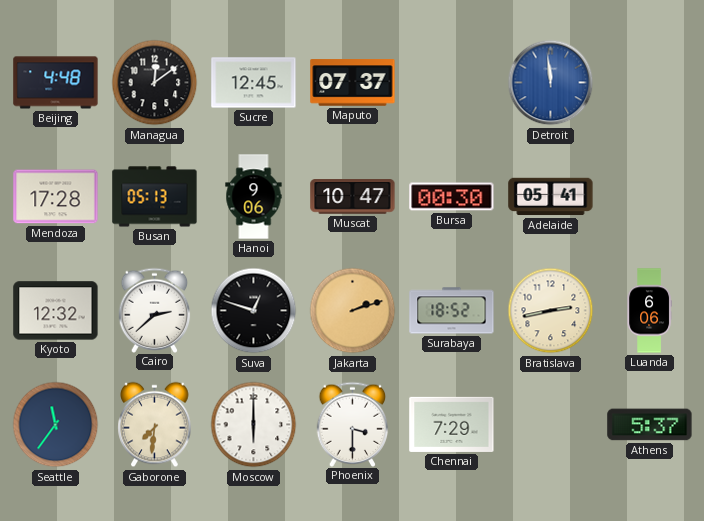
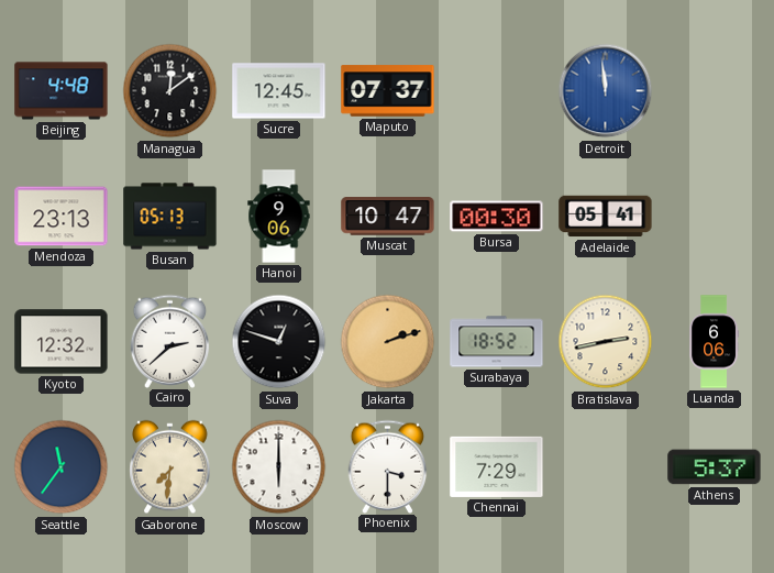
Mendoza: 17:28 -> 23:13
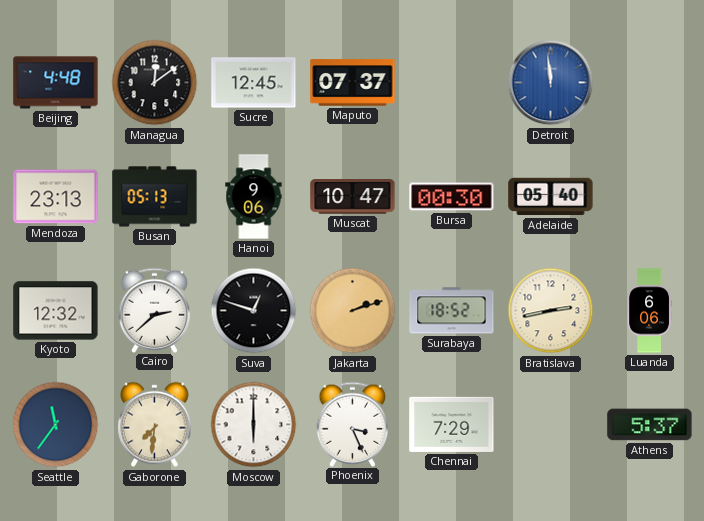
Adelaide: 05:41 -> 05:40
Phoenix: 3:30 -> 3:26
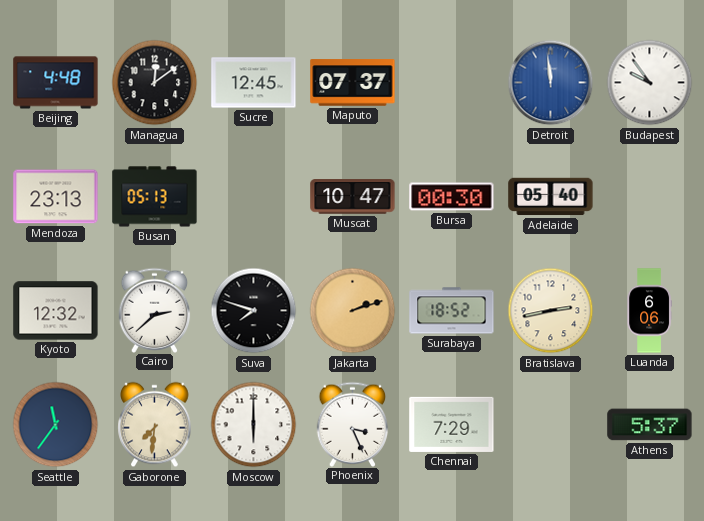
Budapest: none -> 9:54
Hanoi: 9:06 -> none
Suva: 12:48 -> 7:48
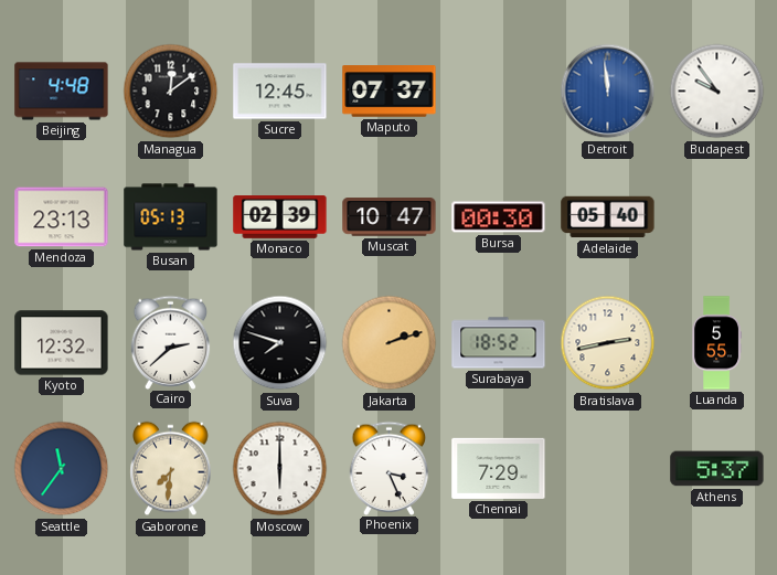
Monaco: none -> 02:39
Luanda: 6:06 -> 5:55
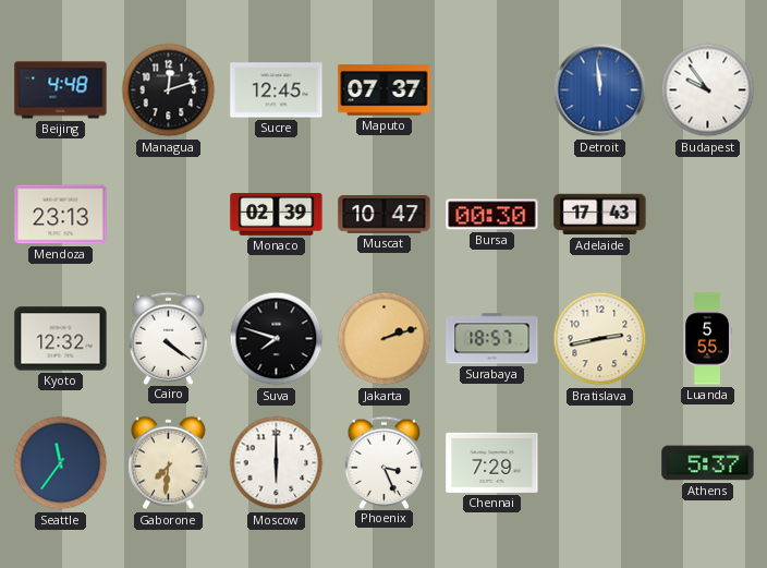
Managua: 12:09 -> 12:12
Busan: 05:13 -> none
Adelaide: 05:40 -> 17:43
Cairo: 2:38 -> 4:21
Surabaya: 18:52 -> 18:57
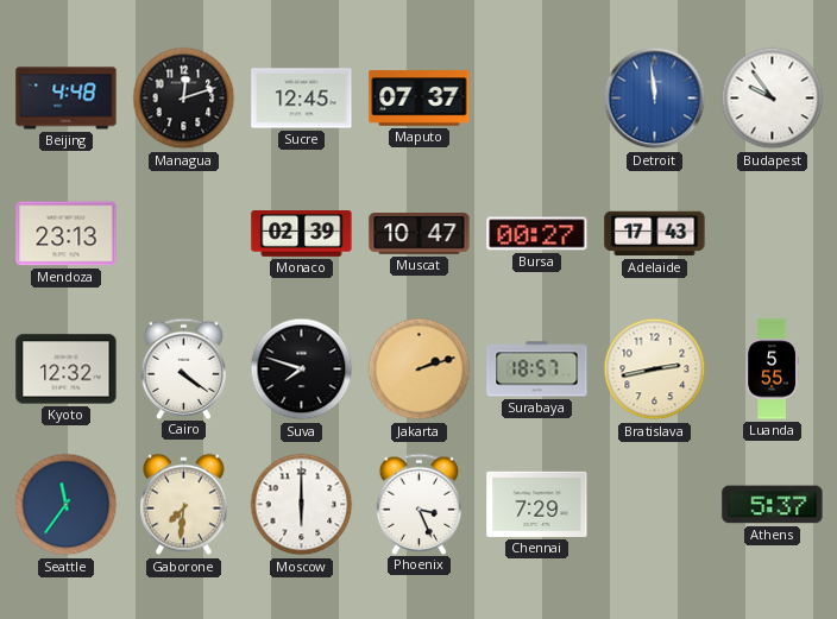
Bursa: 00:30 -> 00:27
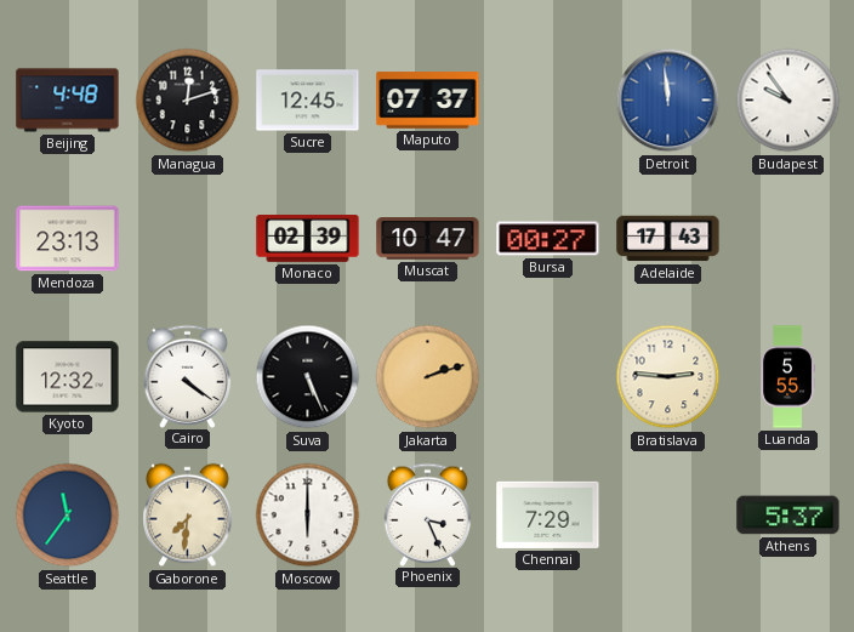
Suva: 7:48 -> 5:26
Surabaya: 18:57 -> none
Bratislava: 2:43 -> 2:46
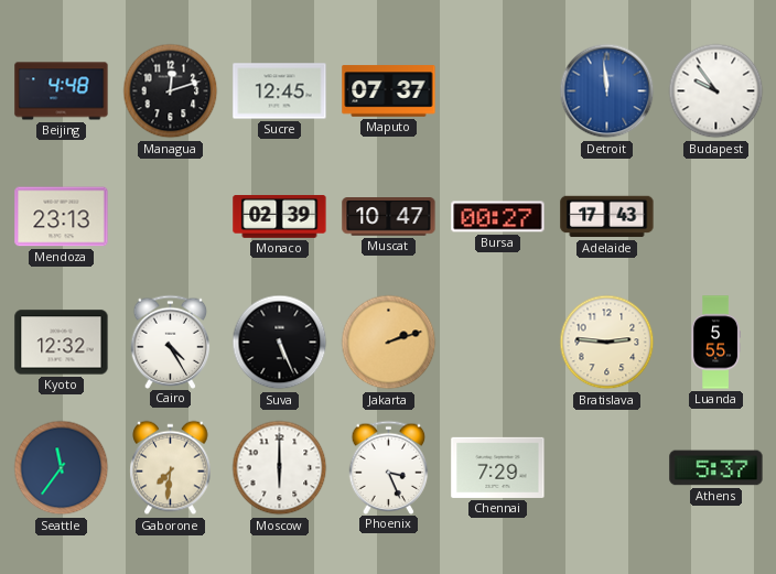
Cairo: 4:21 -> 4:25
